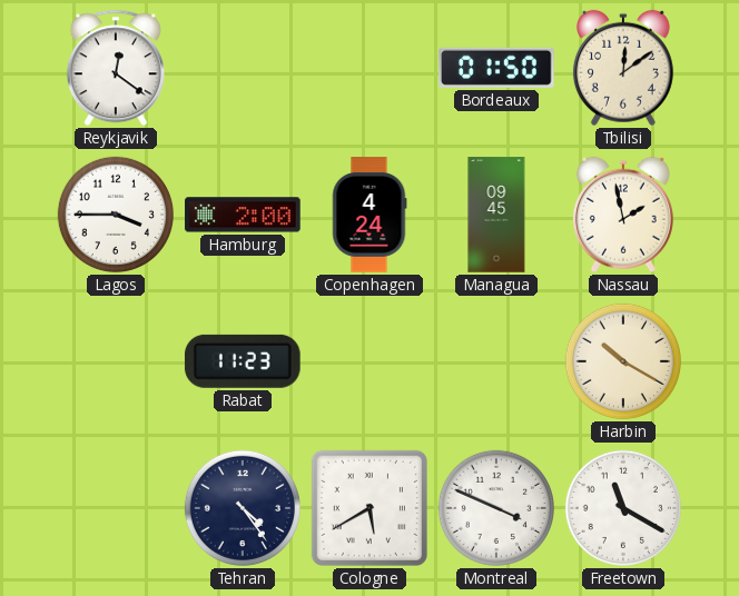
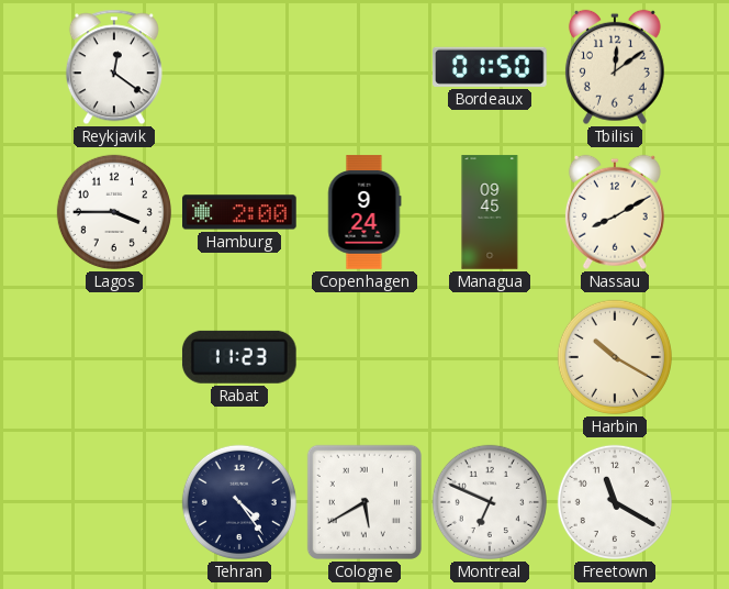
Copenhagen: 4:24 -> 9:24
Nassau: 1:58 -> 8:10
Montreal: 3:49 -> 6:49
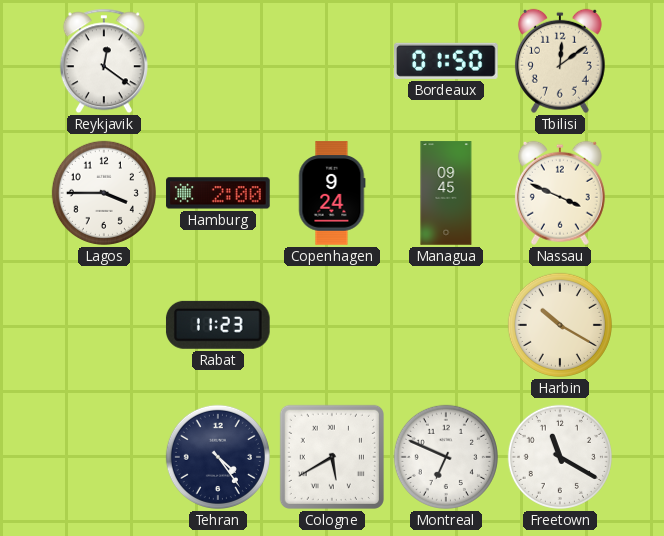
Nassau: 8:10 -> 3:49
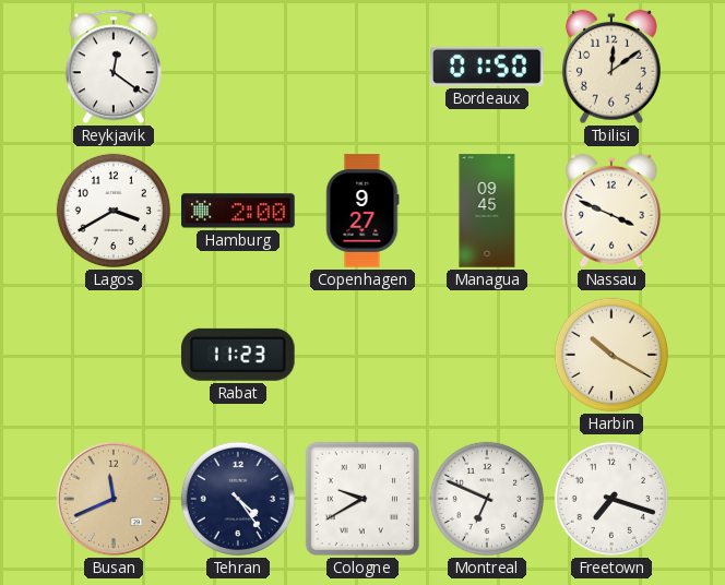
Lagos: 3:45 -> 3:40
Copenhagen: 9:24 -> 9:27
Busan: none -> 11:41
Cologne: 5:40 -> 9:40
Freetown: 11:20 -> 7:18
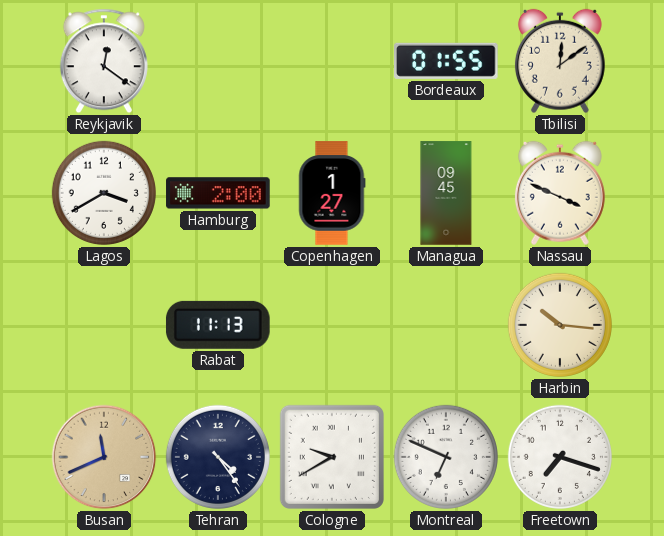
Bordeaux: 01:50 -> 01:55
Copenhagen: 9:27 -> 1:27
Rabat: 11:23 -> 11:13
Harbin: 10:20 -> 10:16
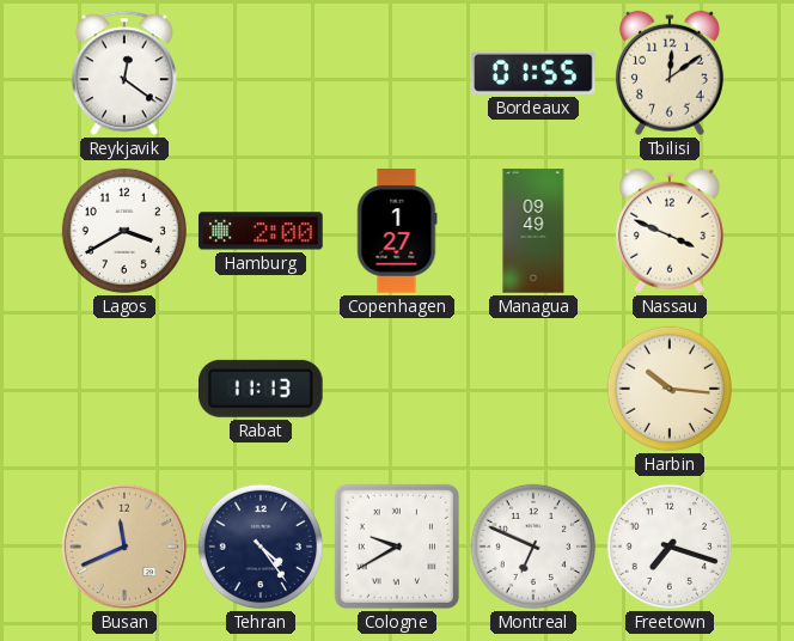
Managua: 09:45 -> 09:49
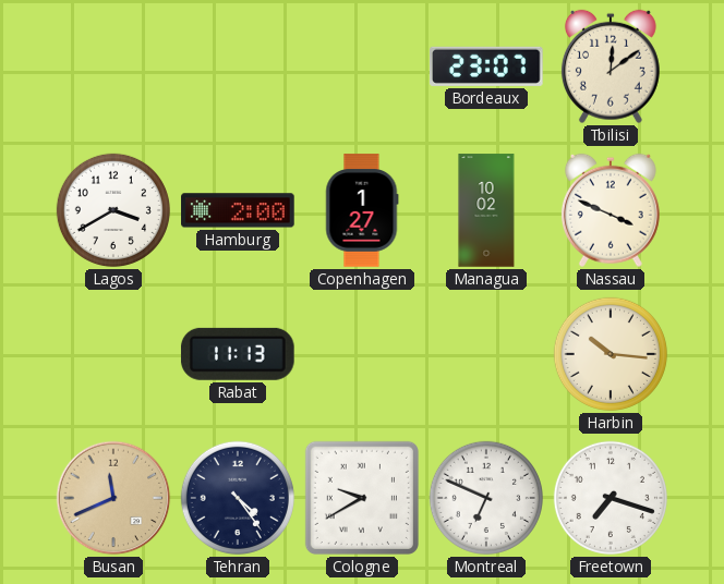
Reykjavik: 12:21 -> none
Bordeaux: 01:55 -> 23:07
Managua: 09:49 -> 10:02
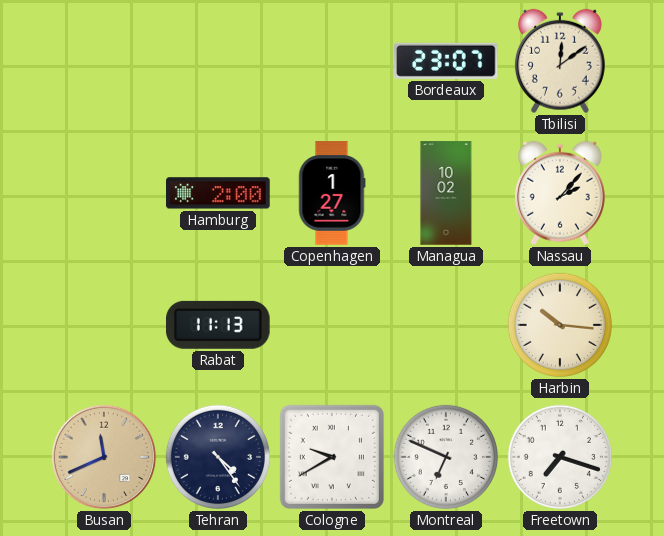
Lagos: 3:40 -> none
Nassau: 3:49 -> 2:07
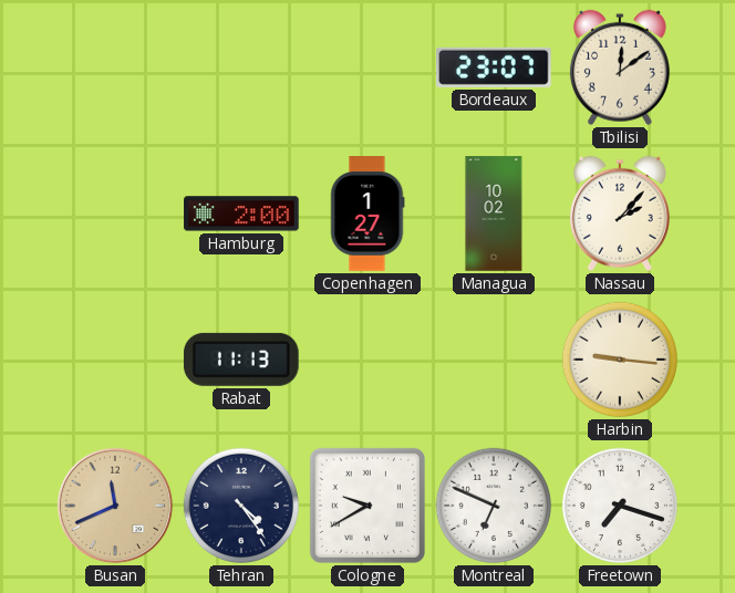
Harbin: 10:16 -> 9:16
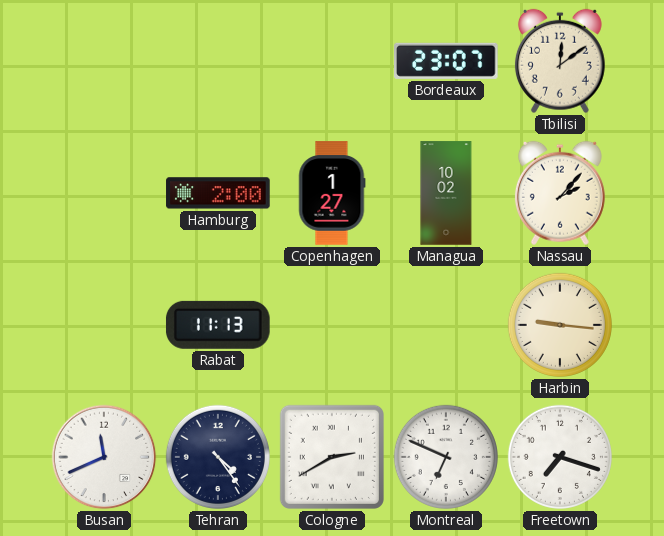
Busan dial: champagne -> white
Cologne: 9:40 -> 2:40
